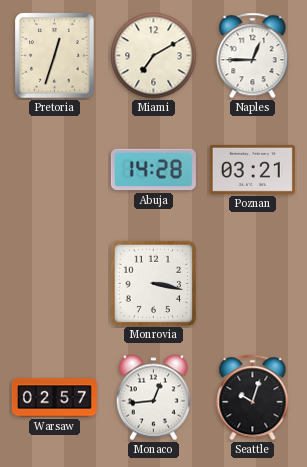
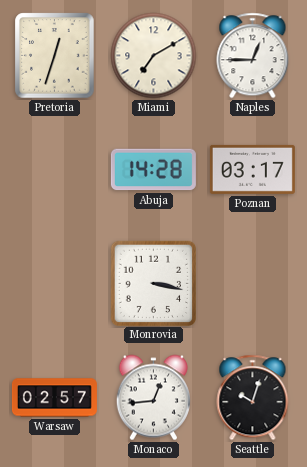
Poznan: 03:21 -> 03:17
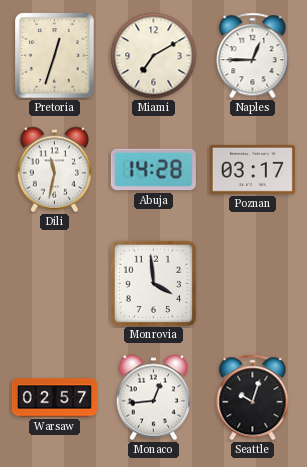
Dili: none -> 11:32
Monrovia: 3:17 -> 3:59
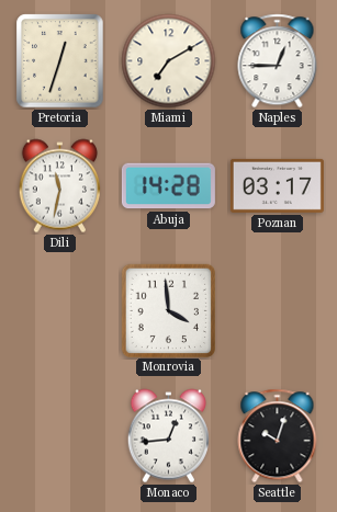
Warsaw: 02:57 -> none
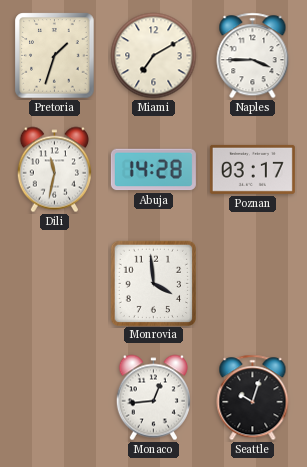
Pretoria: 12:33 -> 1:33
Naples: 12:45 -> 3:45
